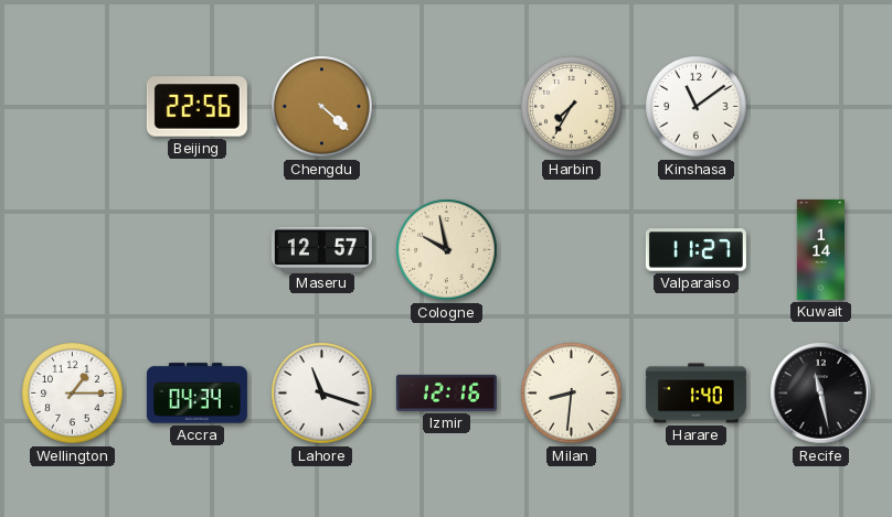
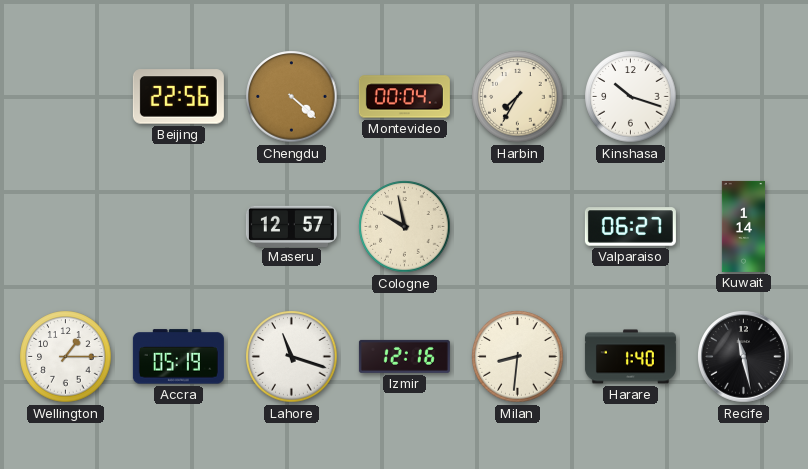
Montevideo: none -> 00:04
Kinshasa: 11:09 -> 10:18
Valparaiso: 11:27 -> 06:27
Accra: 04:34 -> 05:19
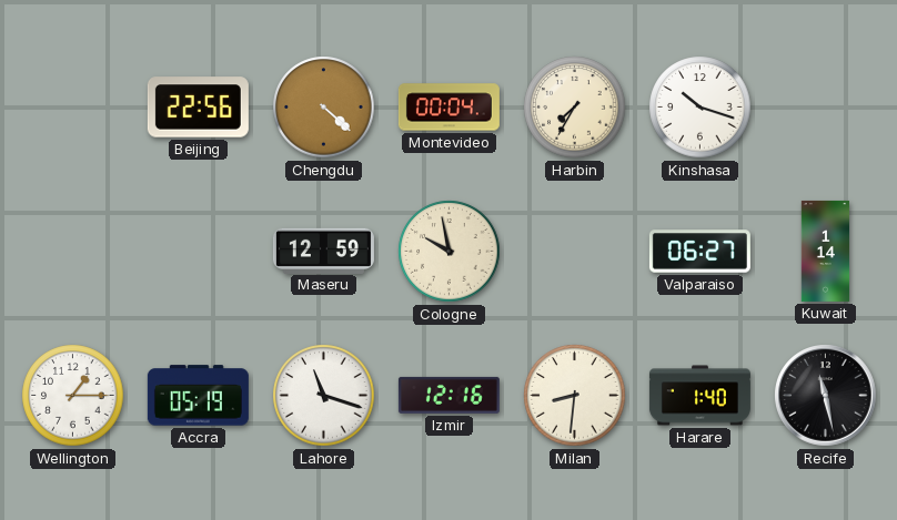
Maseru: 12:57 -> 12:59
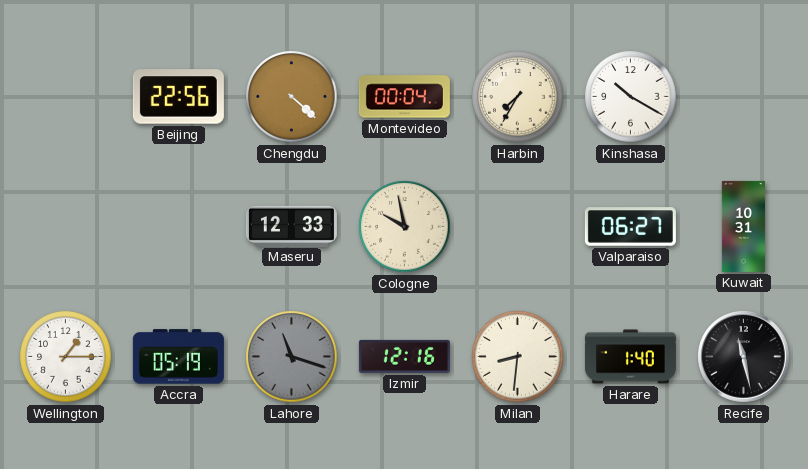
Kinshasa: 10:18 -> 10:20
Maseru: 12:59 -> 12:33
Kuwait: 1:14 -> 10:31
Lahore dial: white -> grey
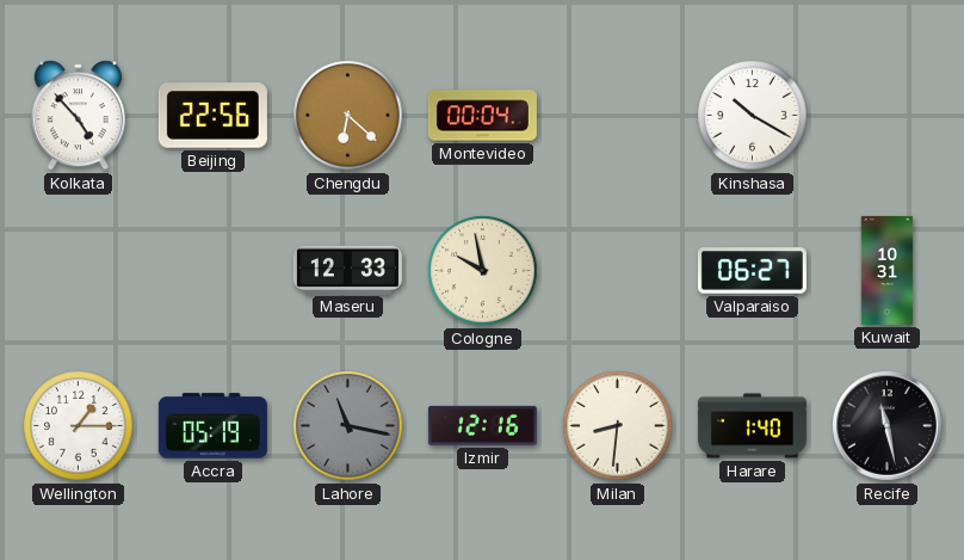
Kolkata: none -> 4:53
Chengdu: 4:22 -> 6:22
Harbin: 7:35 -> none
Lahore: 11:18 -> 11:17
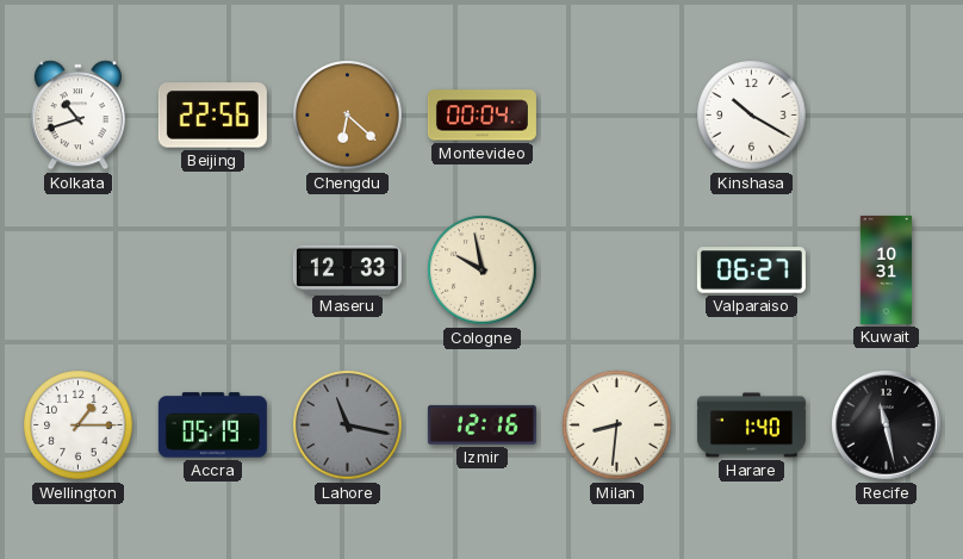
Kolkata: 4:53 -> 10:42
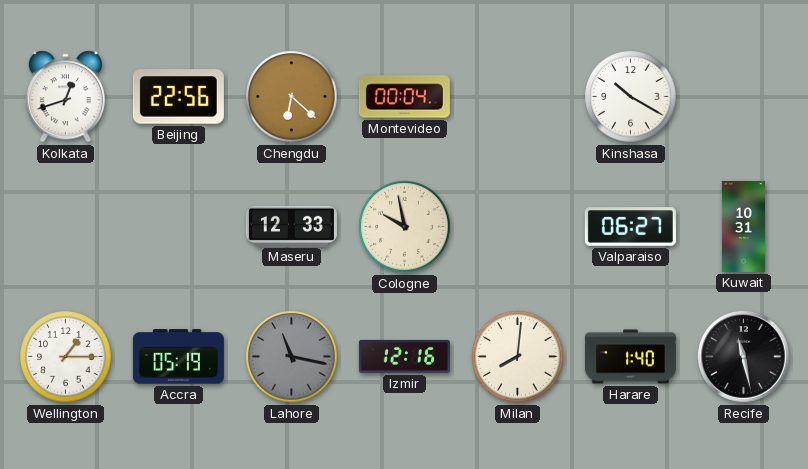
Kolkata: 10:42 -> 12:42
Milan: 8:31 -> 8:01
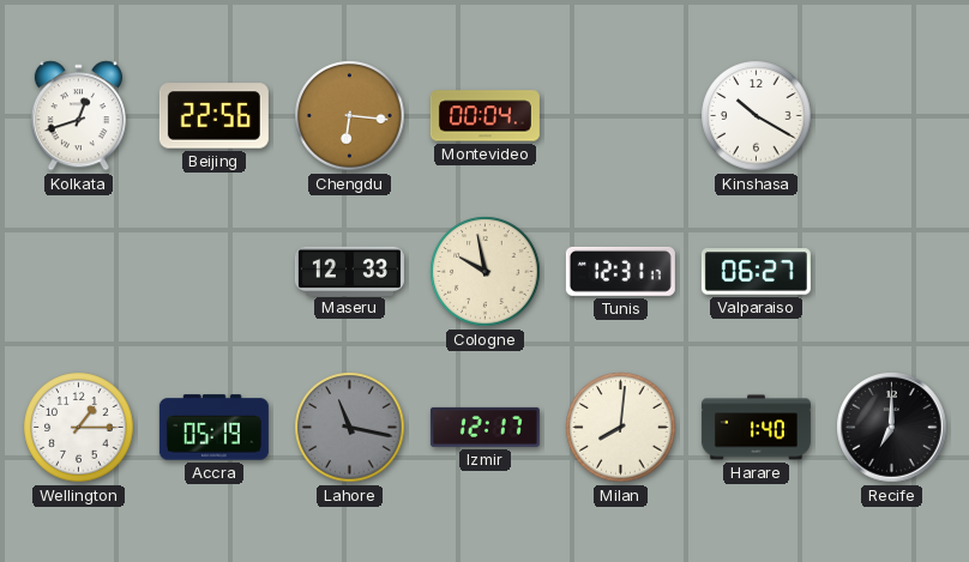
Chengdu: 6:22 -> 6:16
Tunis: none -> 12:31
Kuwait: 10:31 -> none
Izmir: 12:16 -> 12:17
Recife: 11:28 -> 7:00
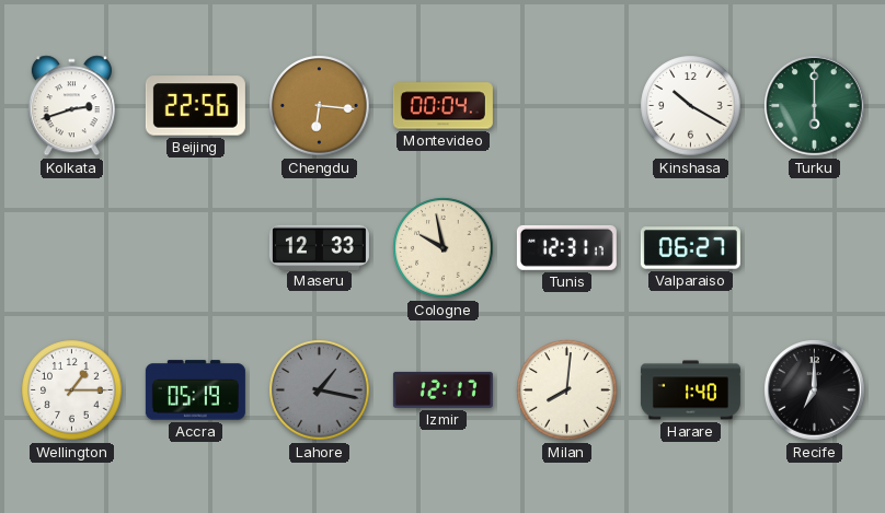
Kolkata: 12:42 -> 2:42
Turku: none -> 6:00
Lahore: 11:17 -> 1:17
